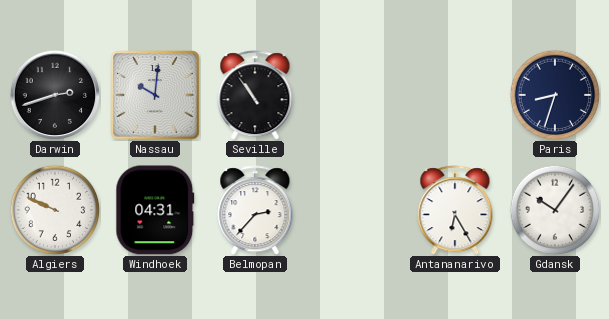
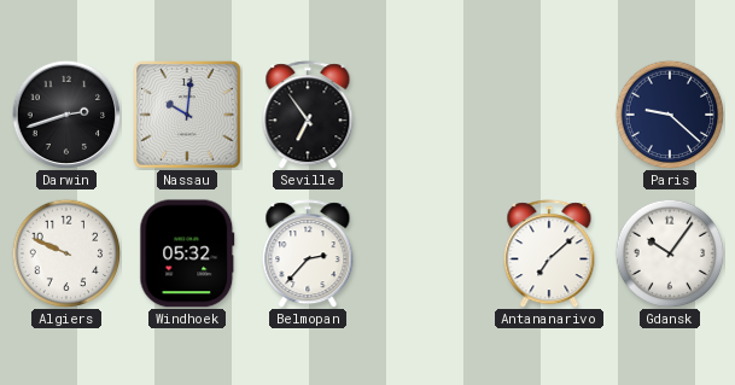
Seville: 10:54 -> 6:54
Paris: 8:33 -> 9:22
Windhoek: 04:31 -> 05:32
Antananarivo: 6:25 -> 7:08
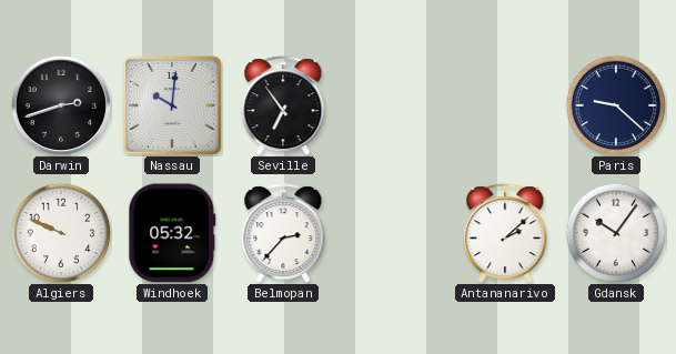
Antananarivo: 7:08 -> 2:08
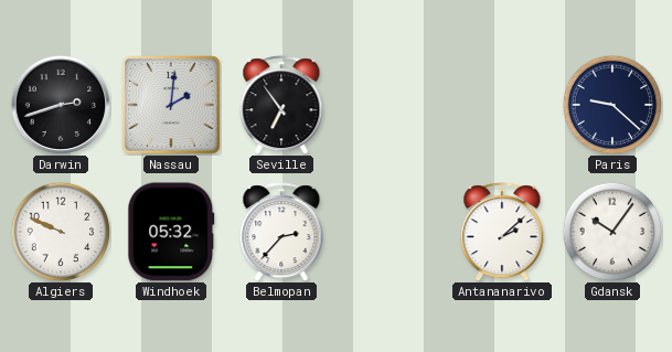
Nassau: 10:01 -> 2:01
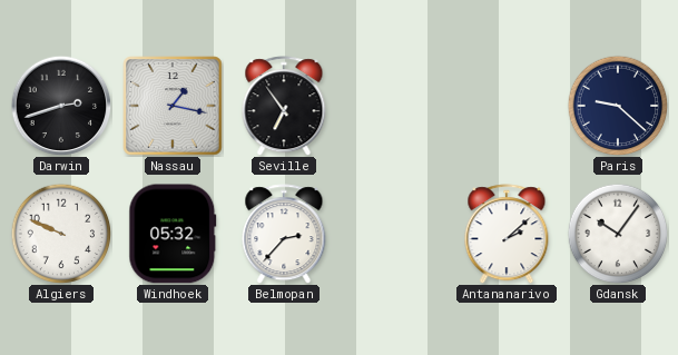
Nassau: 2:01 -> 1:17
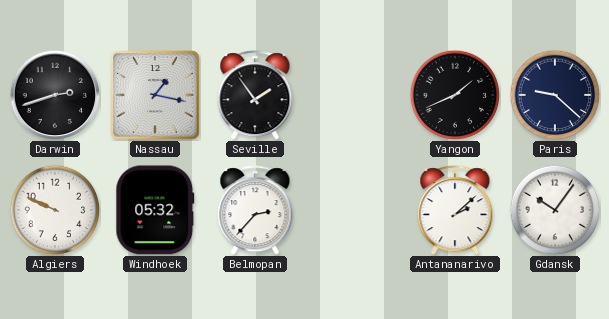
Seville: 6:54 -> 1:54
Yangon: none -> 1:41
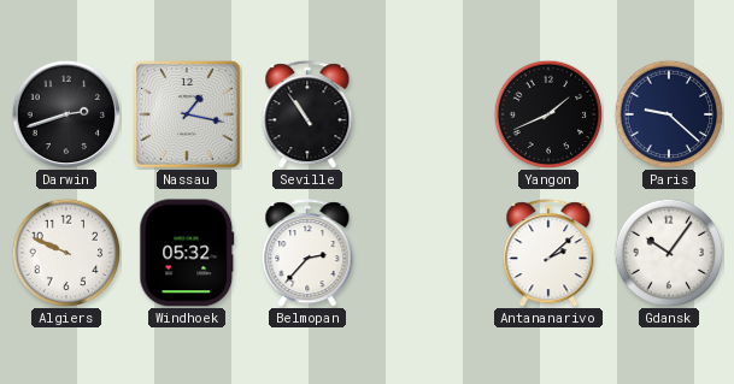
Seville: 1:54 -> 10:54
